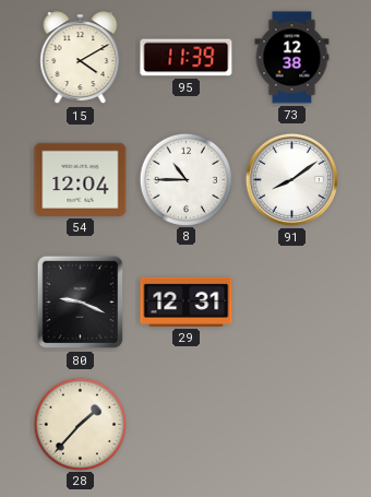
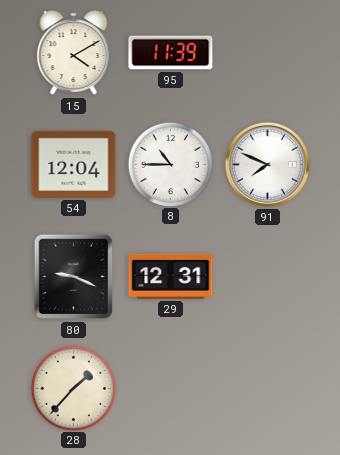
73: 12:38 -> none
91: 8:09 -> 7:49
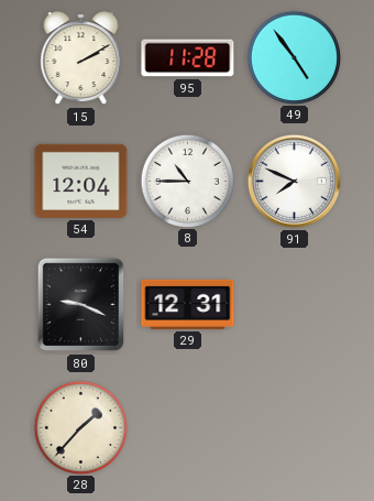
15: 4:10 -> 2:10
95: 11:39 -> 11:28
49: none -> 4:54
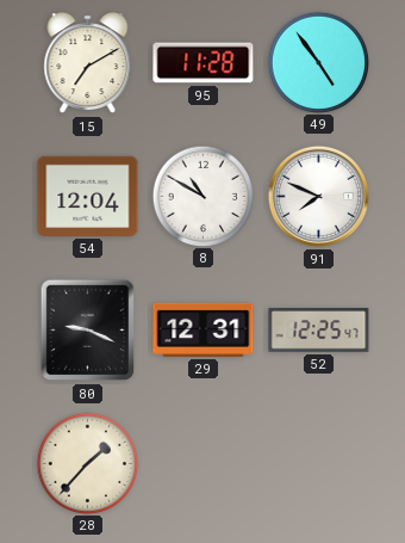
15: 2:10 -> 7:10
8: 10:45 -> 10:50
52: none -> 12:25
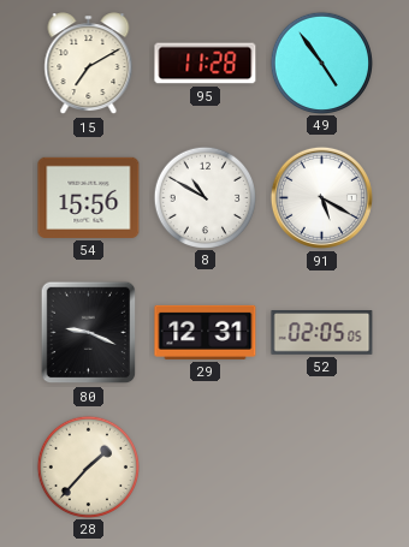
54: 12:04 -> 15:56
91: 7:49 -> 5:20
52: 12:25 -> 02:05
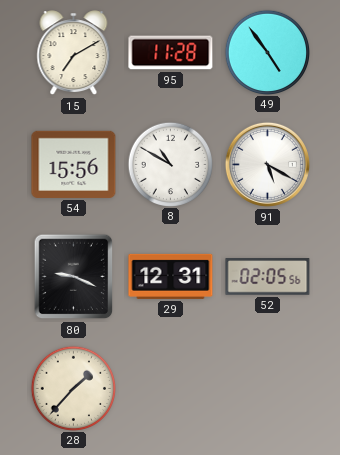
52: 02:05:05 -> 02:05:56
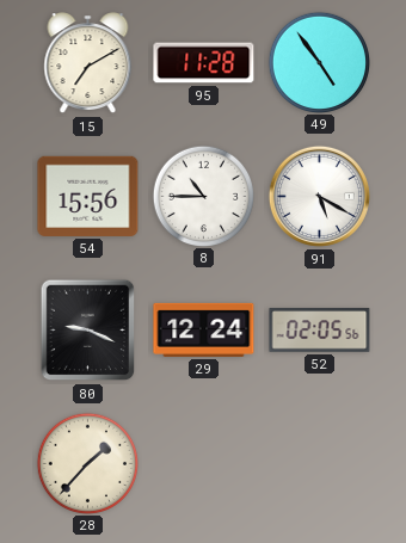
8: 10:50 -> 10:45
29: 12:31 -> 12:24
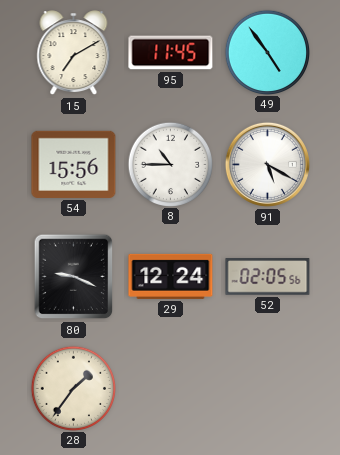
95: 11:28 -> 11:45
28: 1:37 -> 1:36
